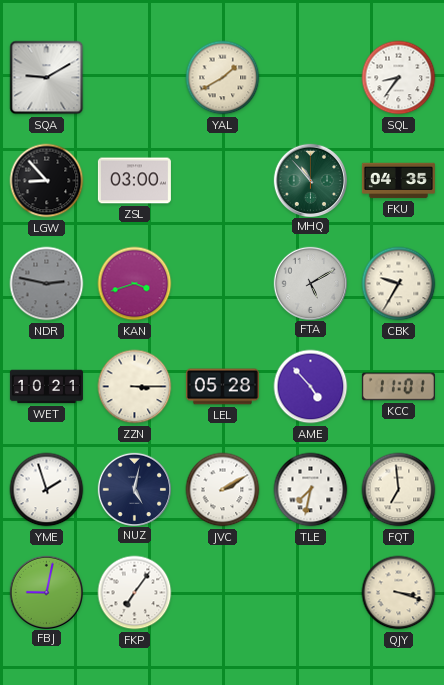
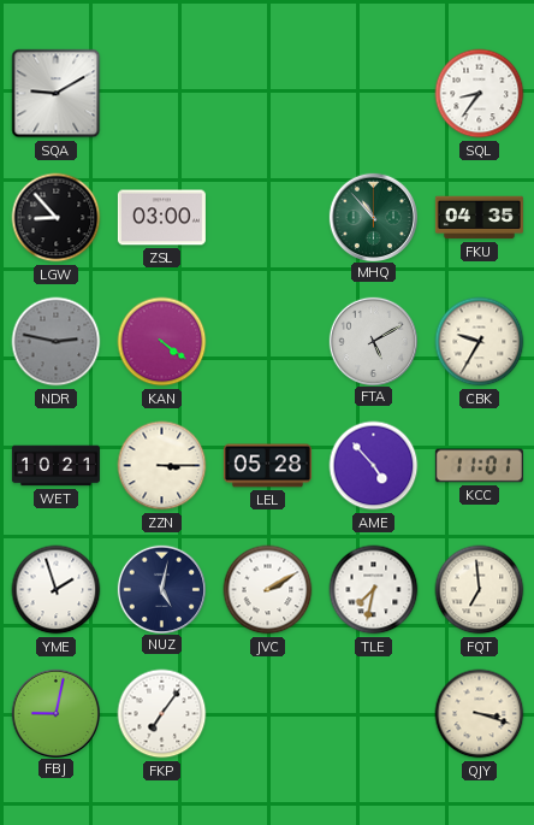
YAL: 1:40 -> none
KAN: 3:42 -> 4:21
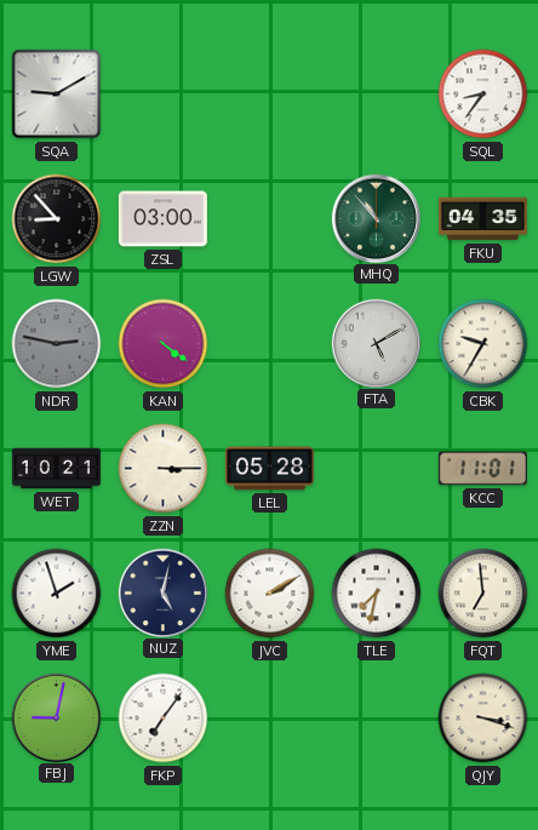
AME: 4:53 -> none
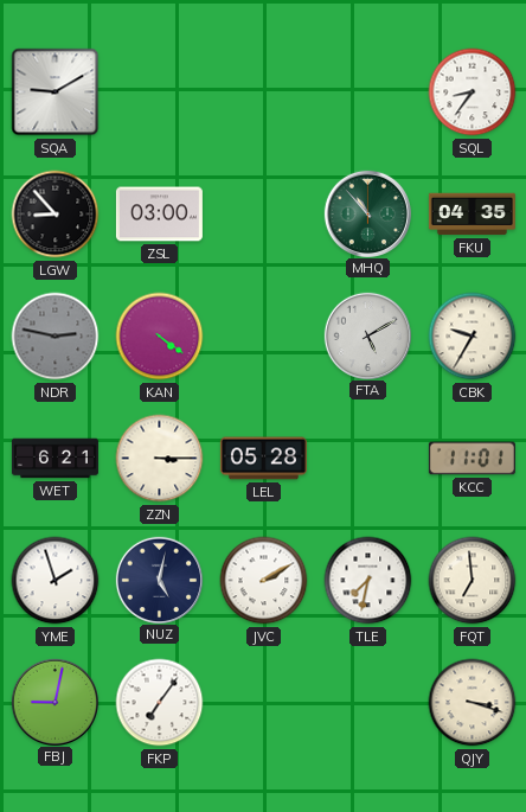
WET: 10:21 -> 6:21
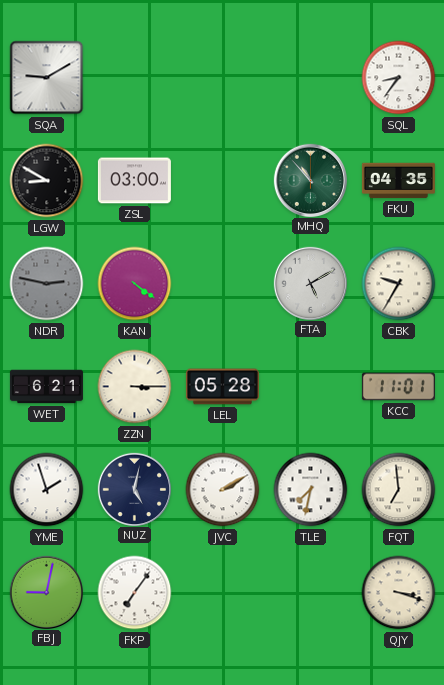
LGW: 8:53 -> 8:50
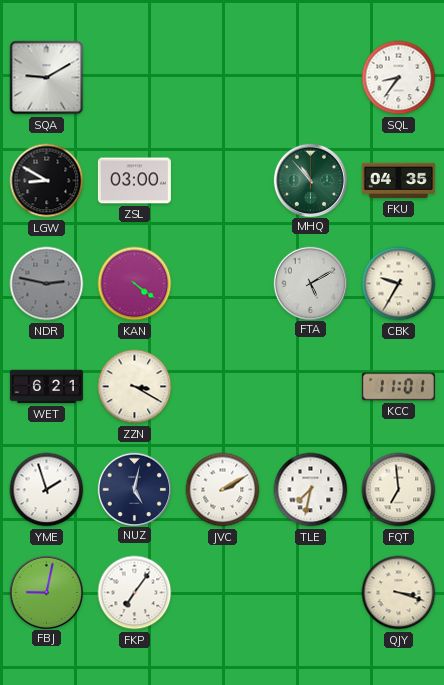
ZZN: 3:15 -> 3:20
LEL: 05:28 -> none
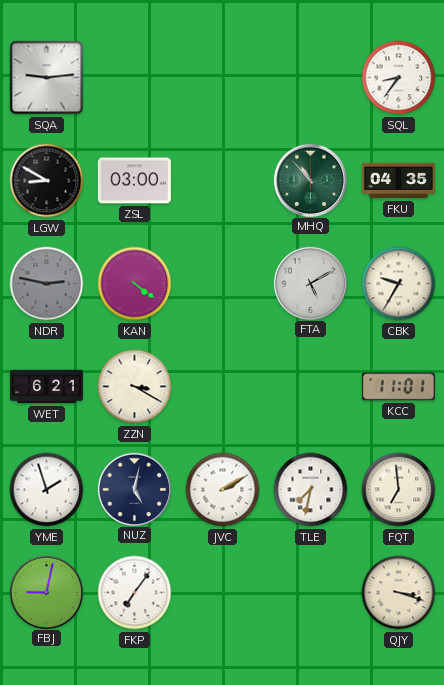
SQA: 9:10 -> 9:14
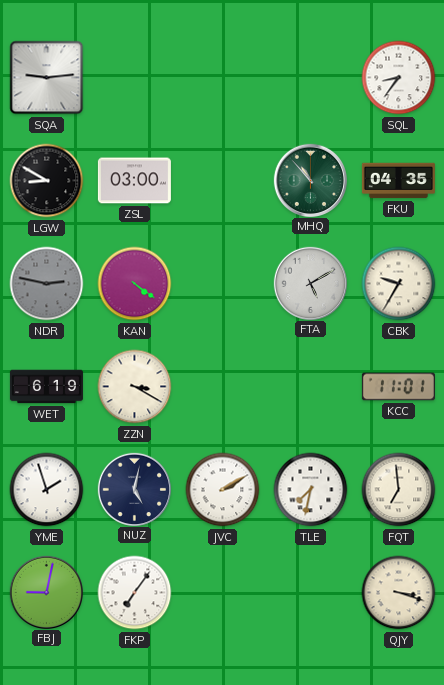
WET: 6:21 -> 6:19
